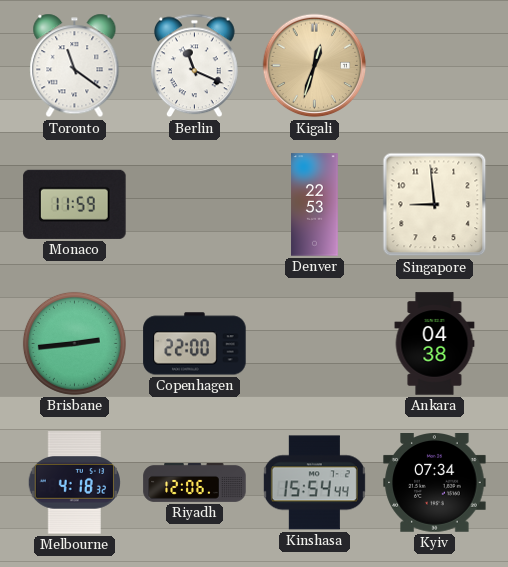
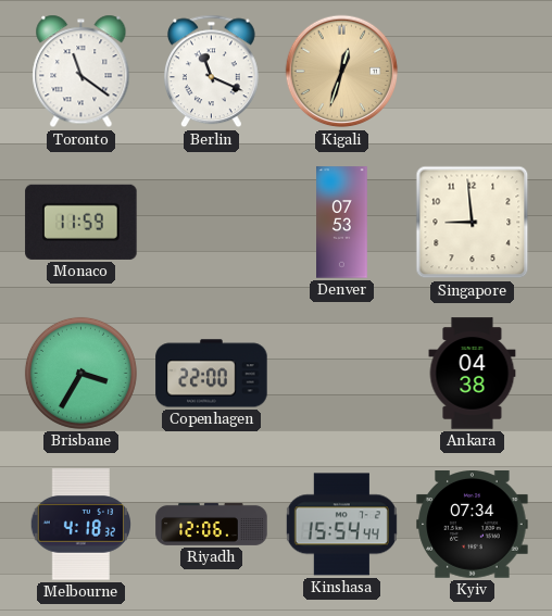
Denver: 22:53 -> 07:53
Brisbane: 2:44 -> 3:35
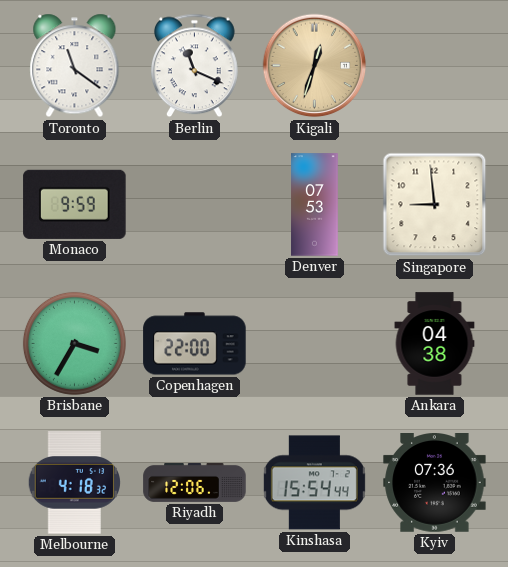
Monaco: 11:59 -> 9:59
Kyiv: 07:34 -> 07:36
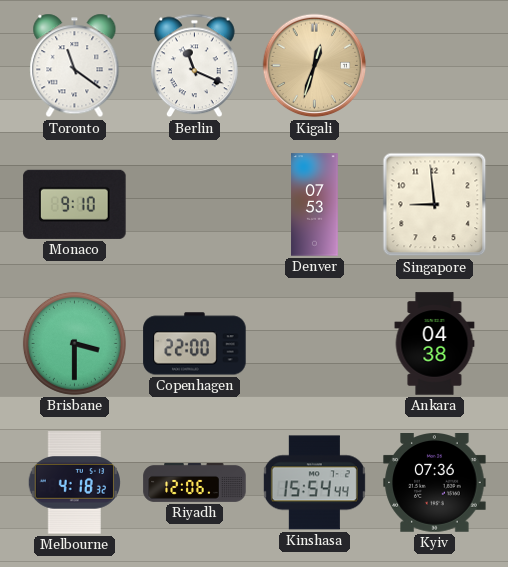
Monaco: 9:59 -> 9:10
Brisbane: 3:35 -> 3:30
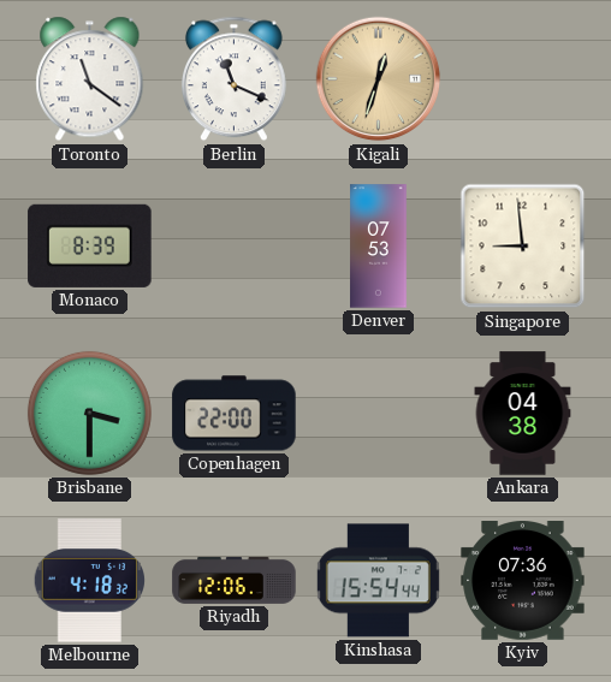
Monaco: 9:10 -> 8:39
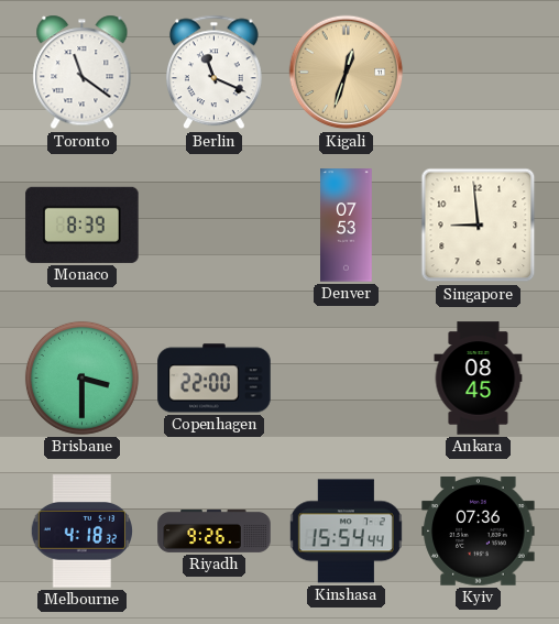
Ankara: 04:38 -> 08:45
Riyadh: 12:06 -> 9:26
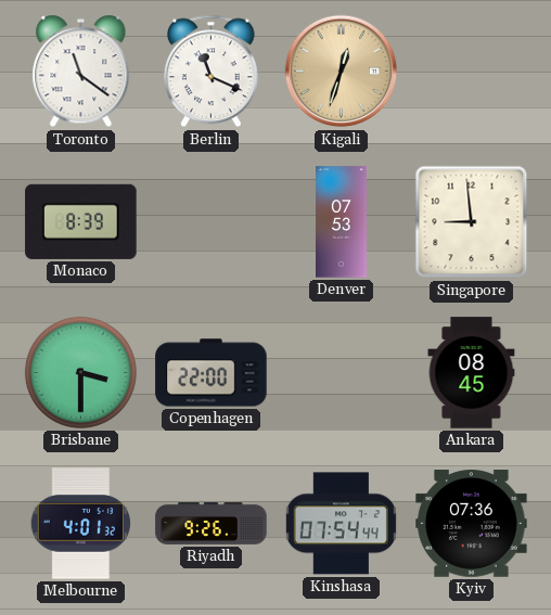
Melbourne: 4:18 -> 4:01
Kinshasa: 15:54 -> 07:54
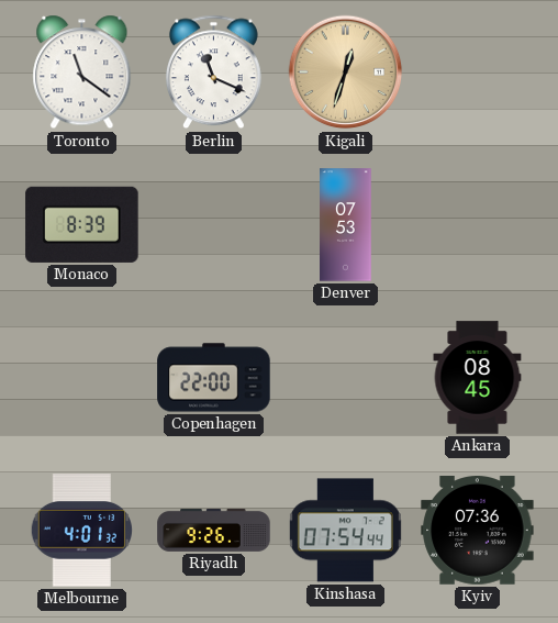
Singapore: 8:59 -> none
Brisbane: 3:30 -> none
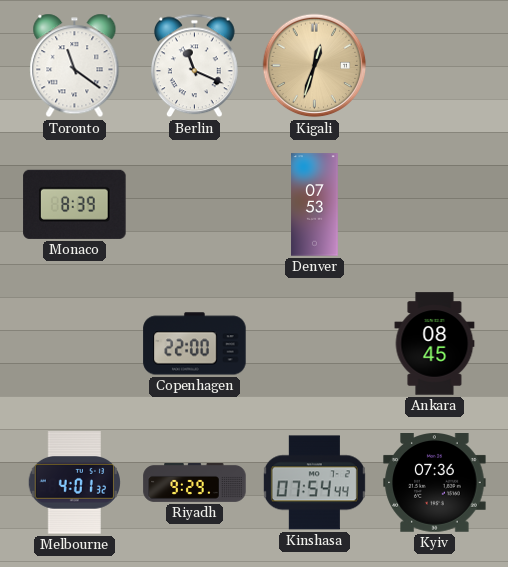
Riyadh: 9:26 -> 9:29
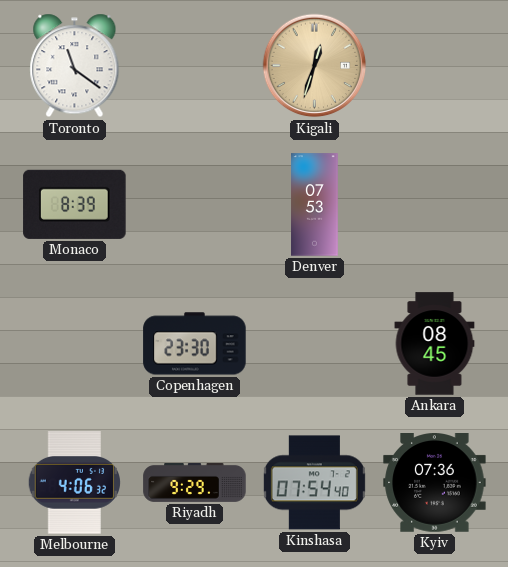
Berlin: 11:19 -> none
Copenhagen: 22:00 -> 23:30
Melbourne: 4:01 -> 4:06
Kinshasa: 07:54:44 -> 07:54:40
